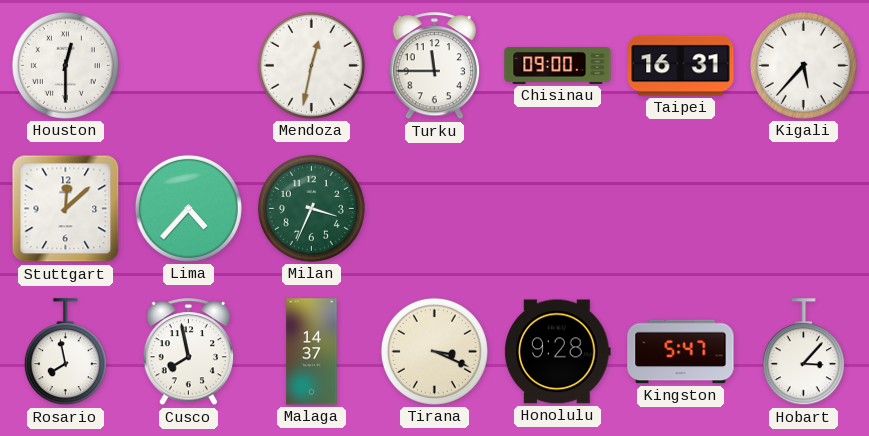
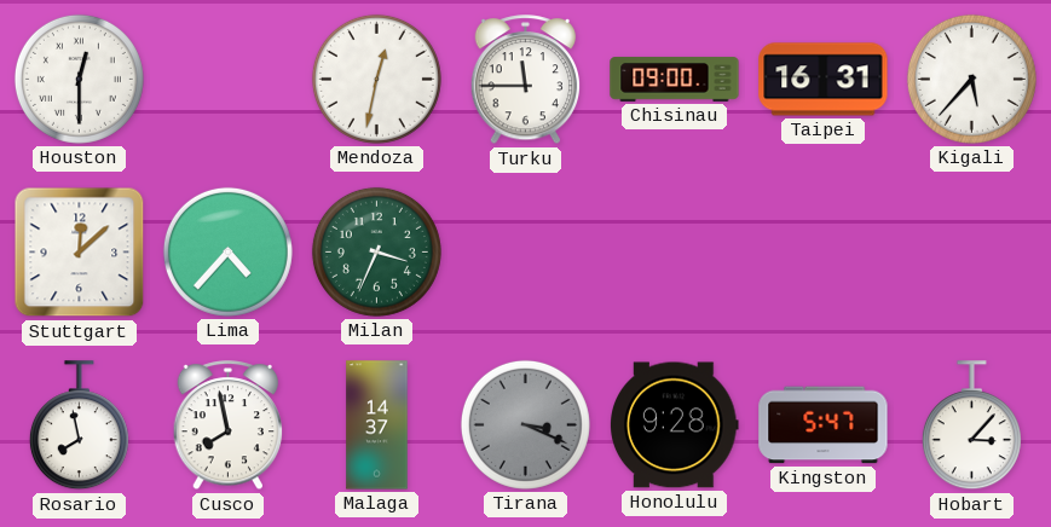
Tirana dial: cream -> grey
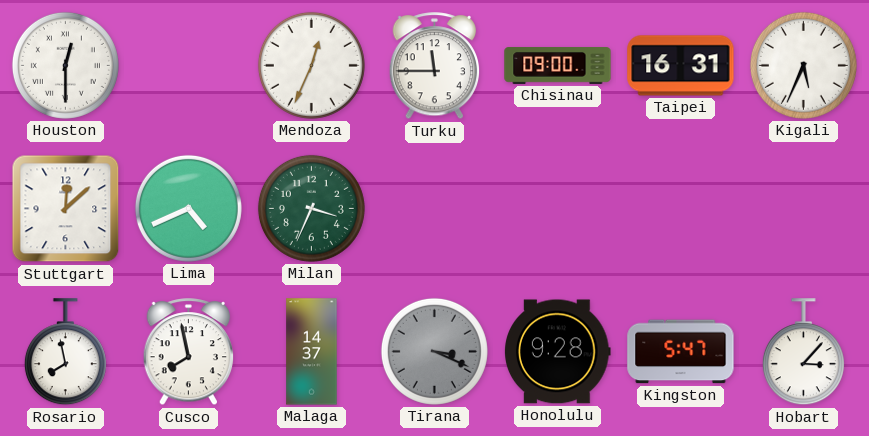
Mendoza: 12:32 -> 12:34
Kigali: 5:37 -> 5:34
Lima: 4:37 -> 4:41
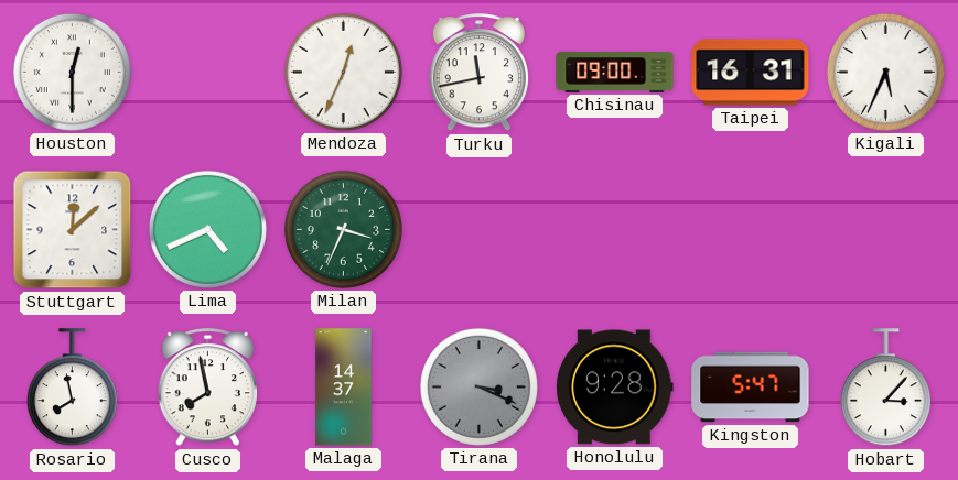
Turku: 11:45 -> 11:43
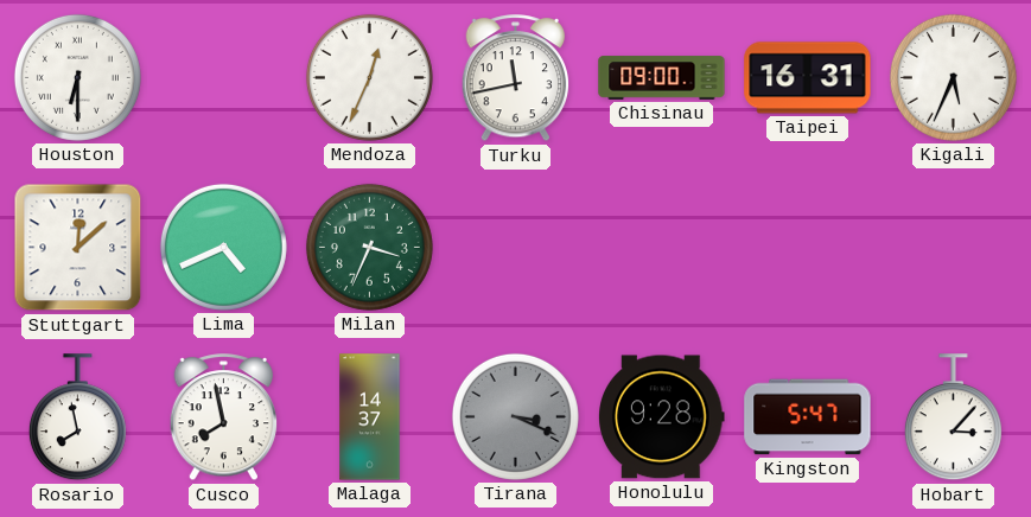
Houston: 12:30 -> 6:30
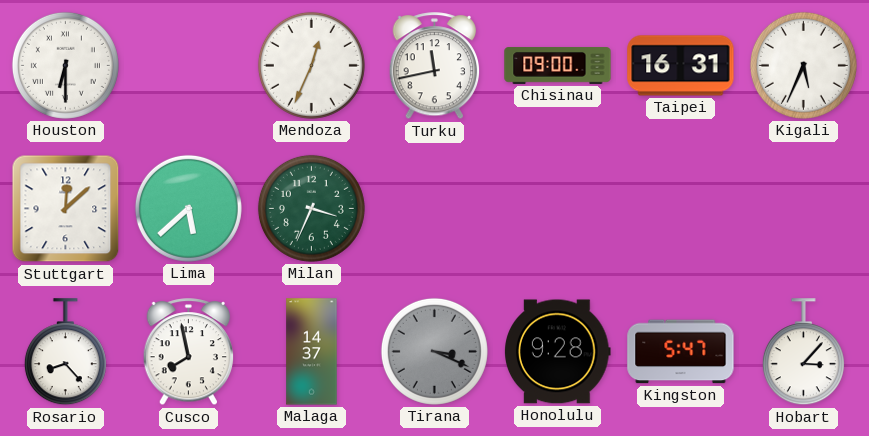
Lima: 4:41 -> 5:38
Rosario: 7:58 -> 8:23
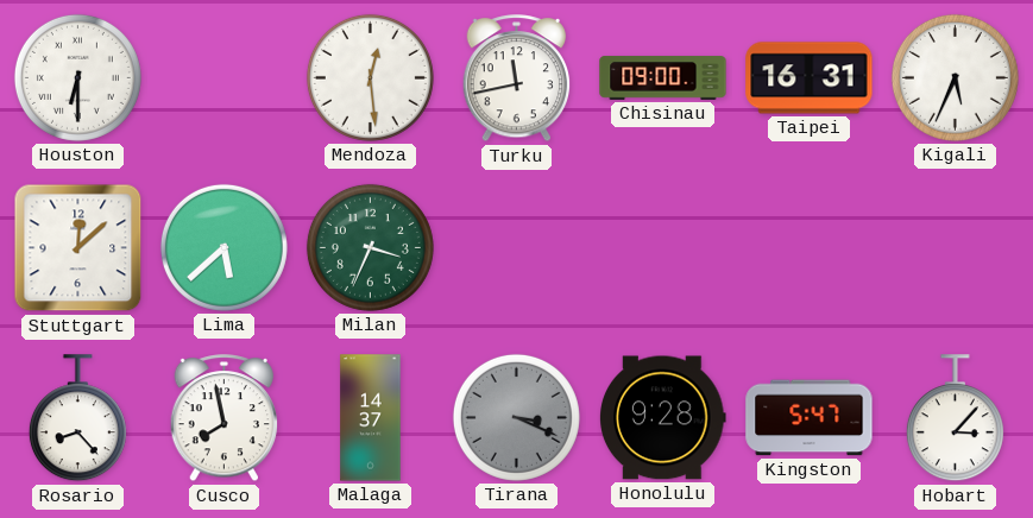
Mendoza: 12:34 -> 12:29
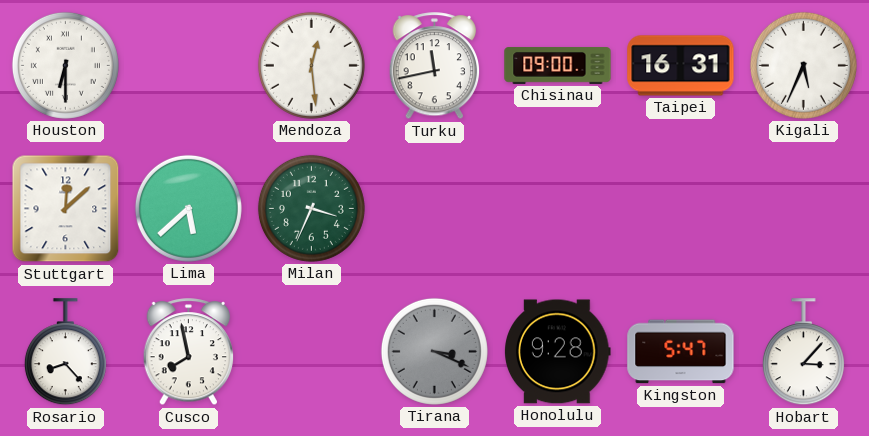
Malaga: 14:37 -> none
